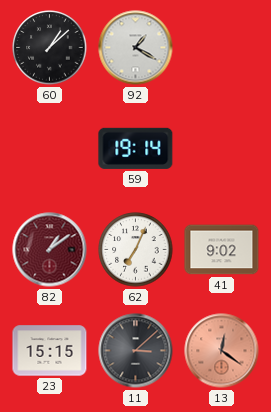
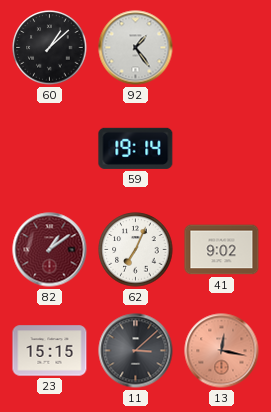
92: 1:20 -> 1:24
13: 12:21 -> 12:17
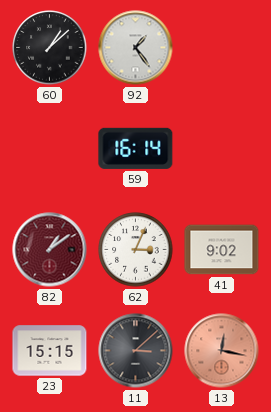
59: 19:14 -> 16:14
62: 7:04 -> 3:04
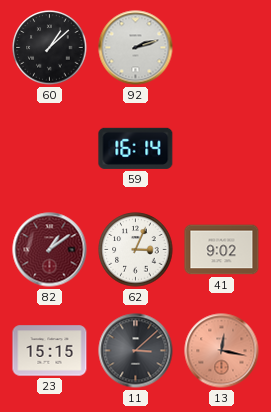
92: 1:24 -> 2:12
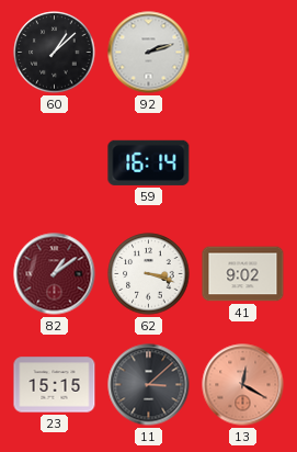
62: 3:04 -> 3:18
13: 12:17 -> 12:20
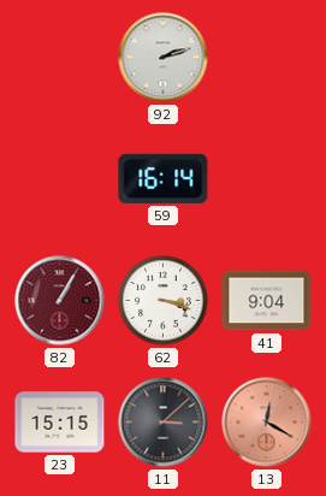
60: 1:08 -> none
82: 1:09 -> 1:05
41: 9:02 -> 9:04
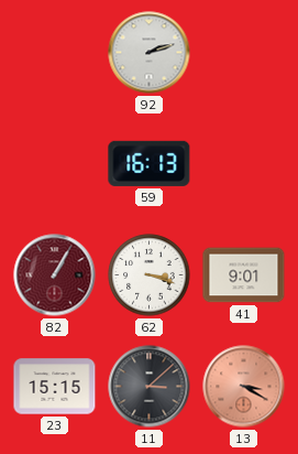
59: 16:14 -> 16:13
41: 9:04 -> 9:01
13: 12:20 -> 3:20
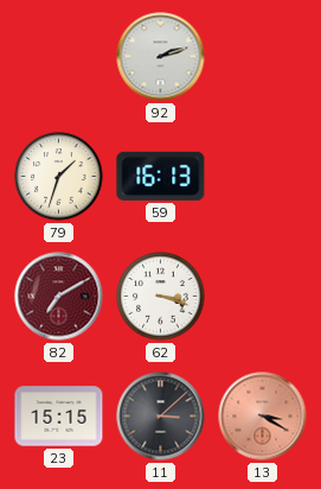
79: none -> 1:33
82: 1:05 -> 7:10
41: 9:01 -> none
